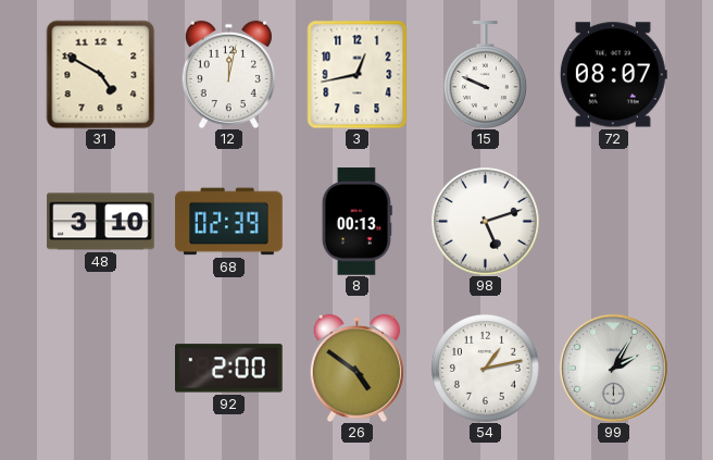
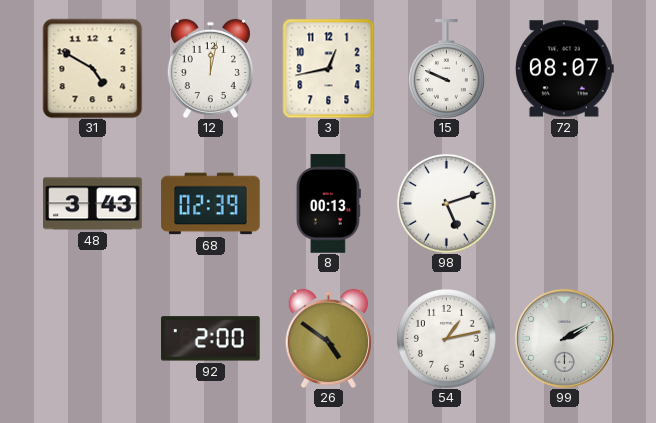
48: 3:10 -> 3:43
99: 2:05 -> 2:10
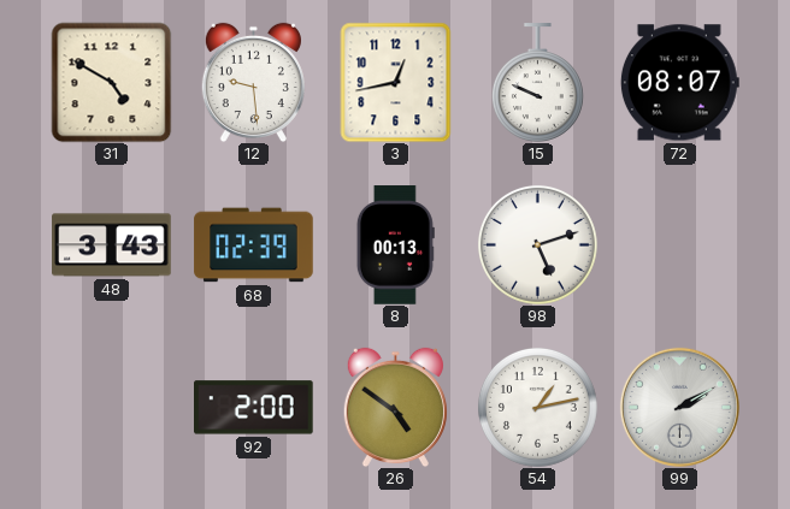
12: 12:02 -> 9:29
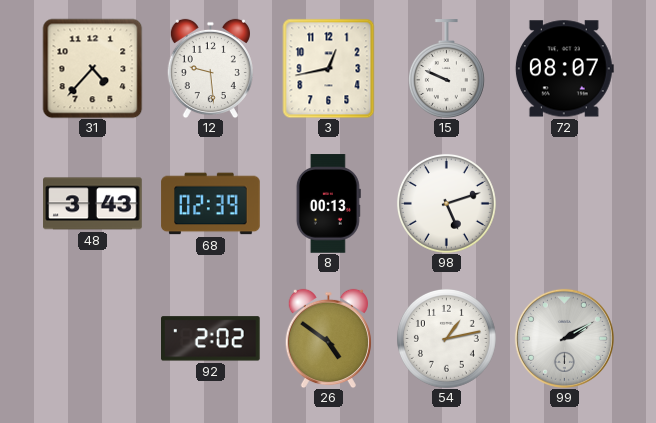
31: 4:50 -> 4:37
92: 2:00 -> 2:02
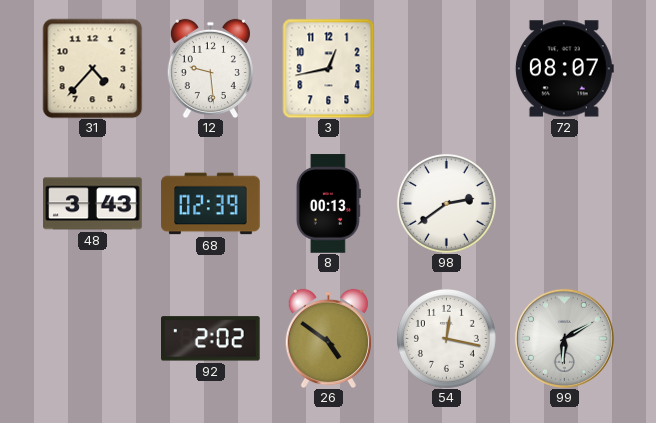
15: 9:49 -> none
98: 5:12 -> 2:39
54: 1:13 -> 12:17
99: 2:10 -> 6:10
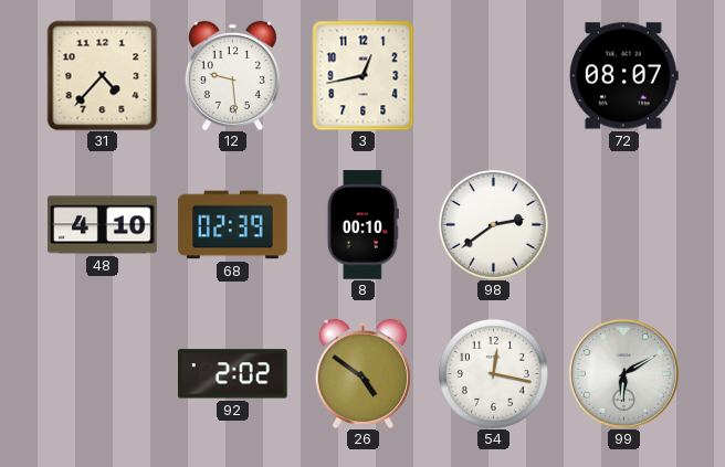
48: 3:43 -> 4:10
8: 00:13 -> 00:10
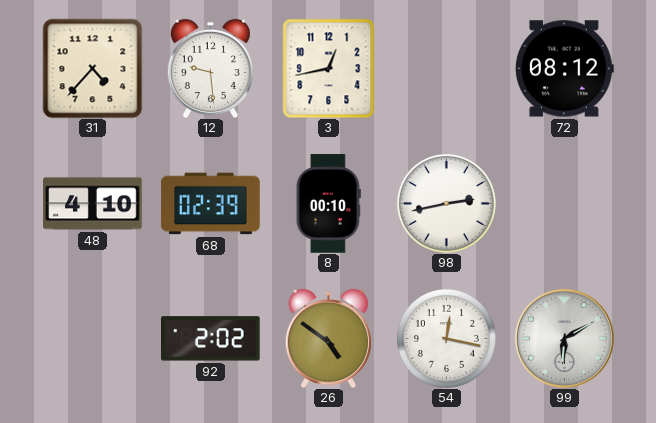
72: 08:07 -> 08:12
98: 2:39 -> 2:43
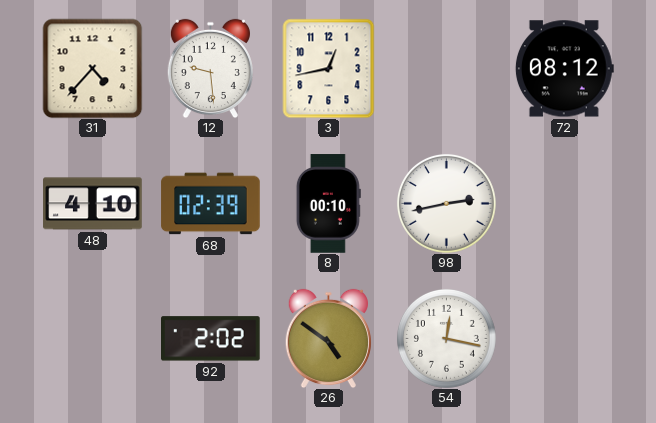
99: 6:10 -> none
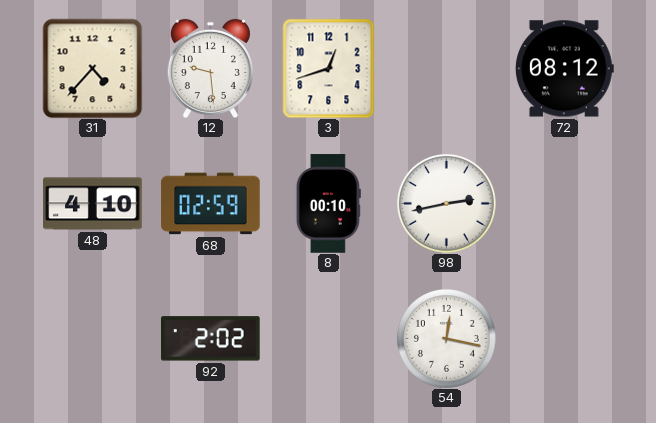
3: 12:43 -> 12:42
68: 02:39 -> 02:59
26: 4:51 -> none
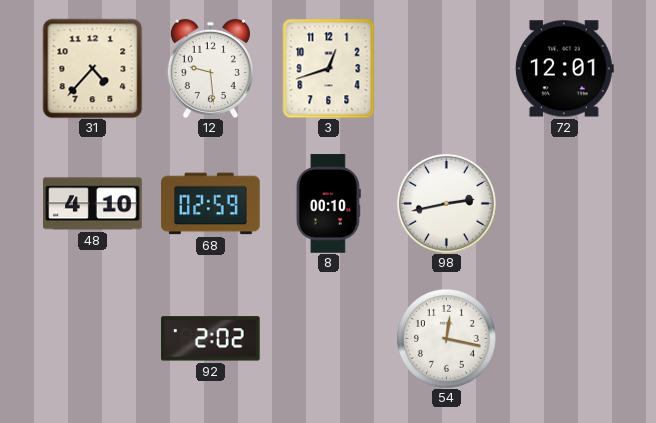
72: 08:12 -> 12:01
